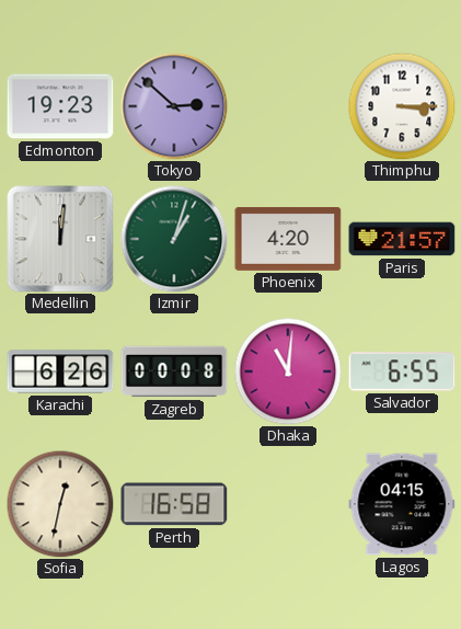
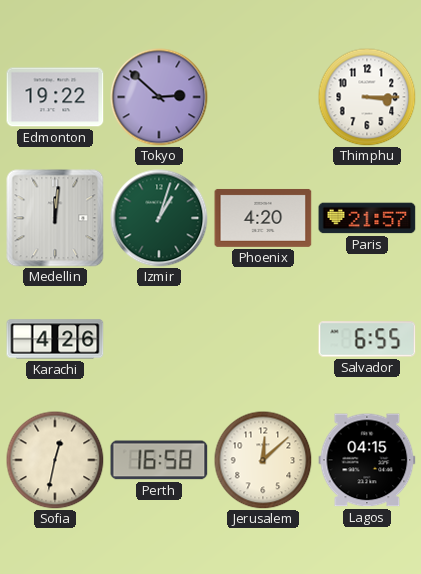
Edmonton: 19:23 -> 19:22
Karachi: 6:26 -> 4:26
Zagreb: 00:08 -> none
Dhaka: 11:01 -> none
Jerusalem: none -> 12:08
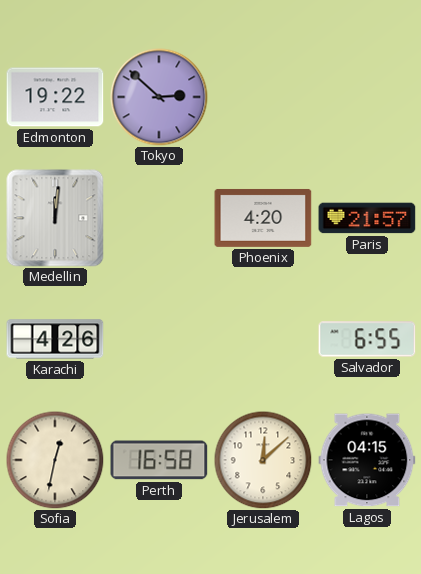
Thimphu: 3:15 -> none
Izmir: 1:03 -> none
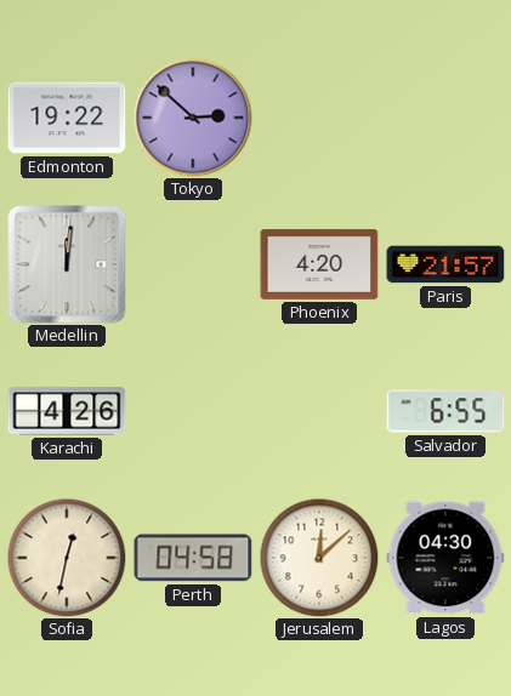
Perth: 16:58 -> 04:58
Lagos: 04:15 -> 04:30
